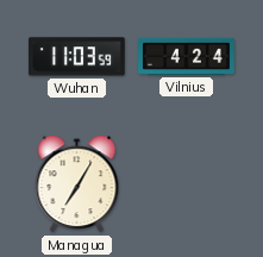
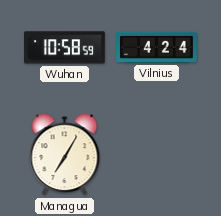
Wuhan: 11:03 -> 10:58
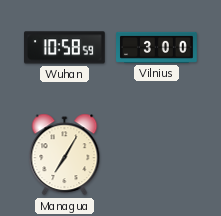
Vilnius: 4:24 -> 3:00
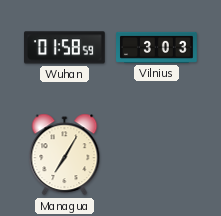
Wuhan: 10:58 -> 01:58
Vilnius: 3:00 -> 3:03
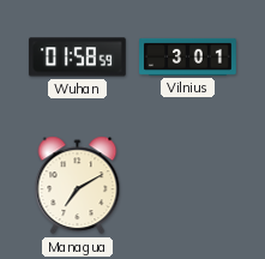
Vilnius: 3:03 -> 3:01
Managua: 7:05 -> 7:10
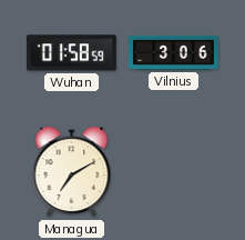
Vilnius: 3:01 -> 3:06
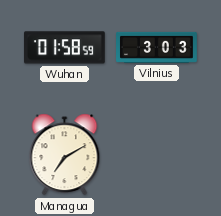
Vilnius: 3:06 -> 3:03
